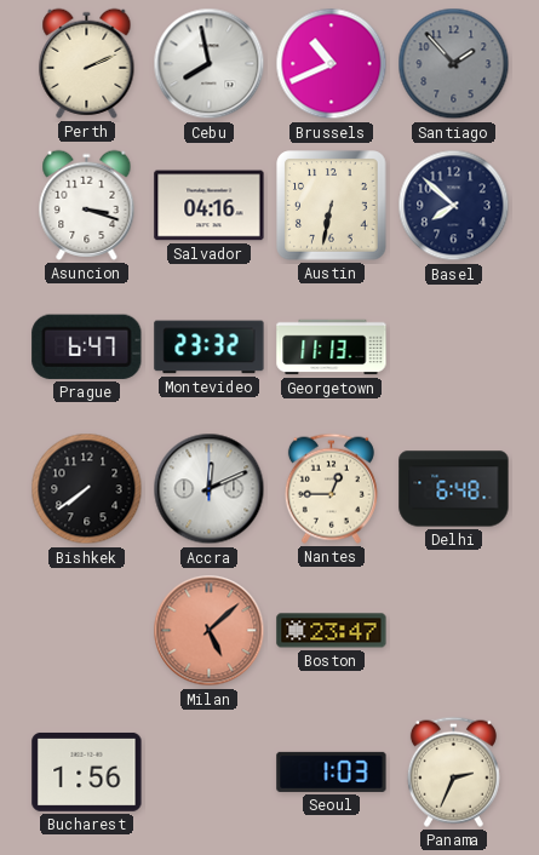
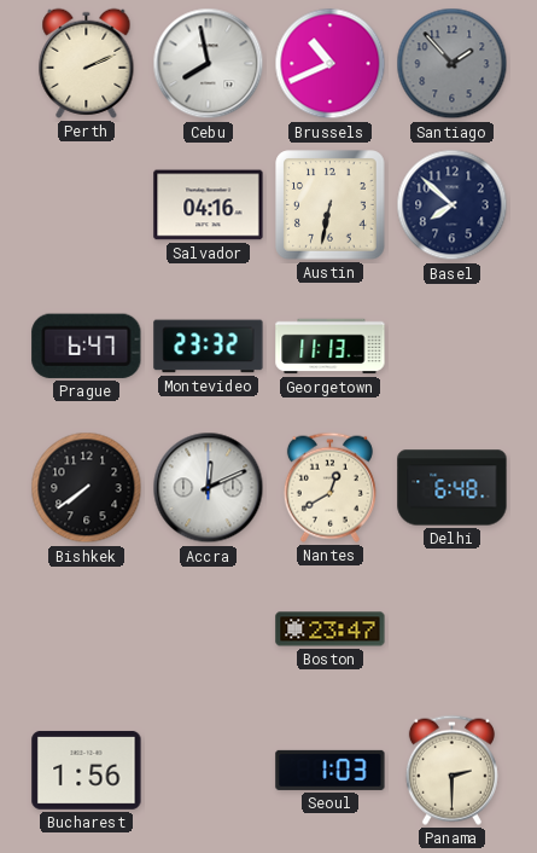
Asuncion: 3:18 -> none
Nantes: 12:45 -> 12:40
Milan: 5:08 -> none
Panama: 2:34 -> 2:30
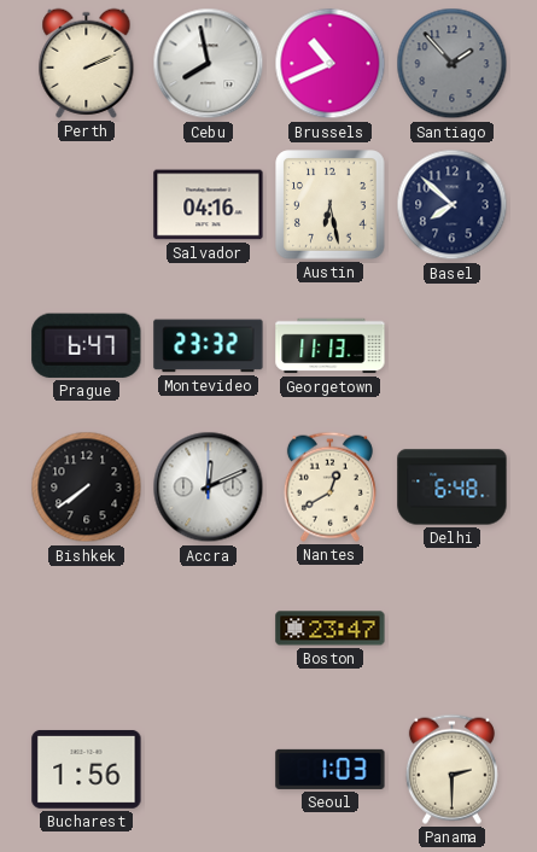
Austin: 6:32 -> 6:28
